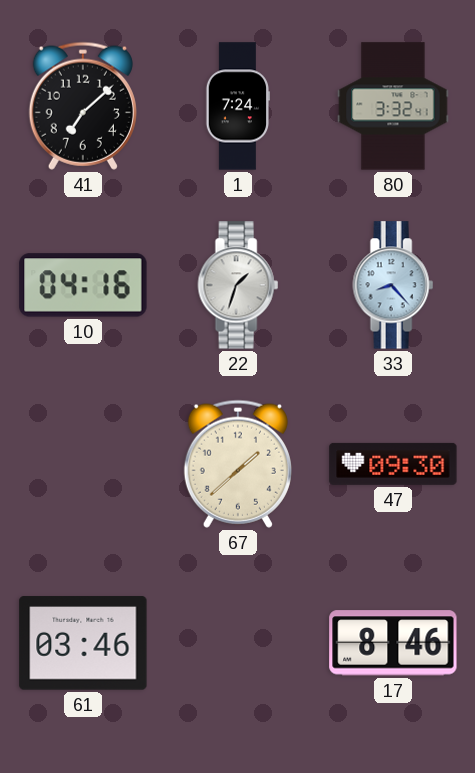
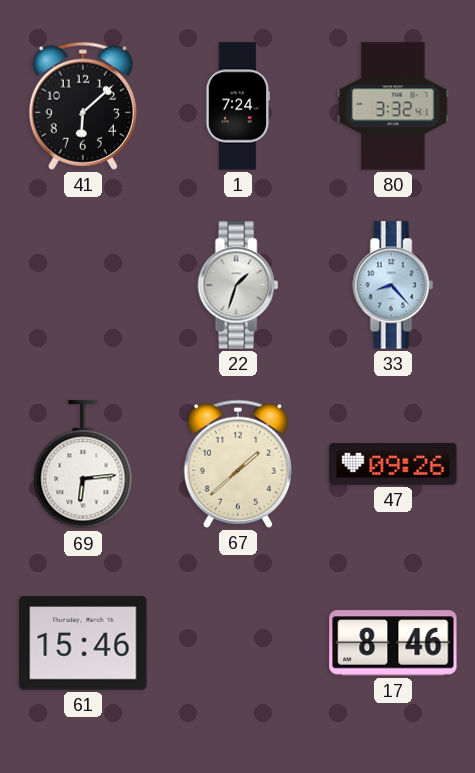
41: 7:08 -> 6:08
10: 04:16 -> none
69: none -> 6:14
47: 09:30 -> 09:26
61: 03:46 -> 15:46
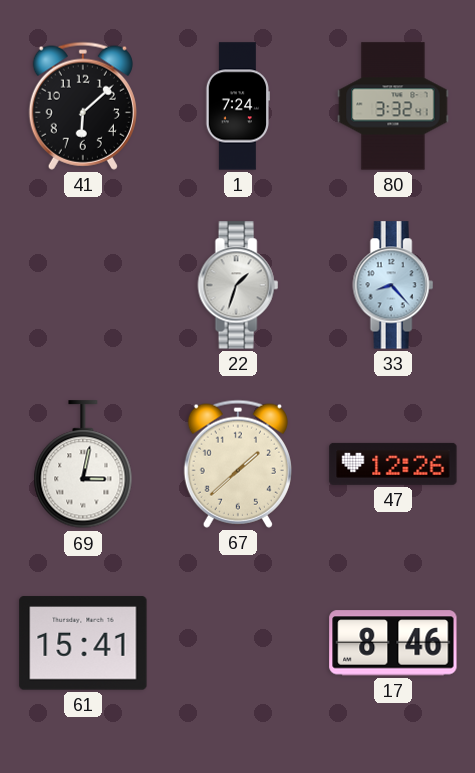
69: 6:14 -> 3:02
47: 09:26 -> 12:26
61: 15:46 -> 15:41
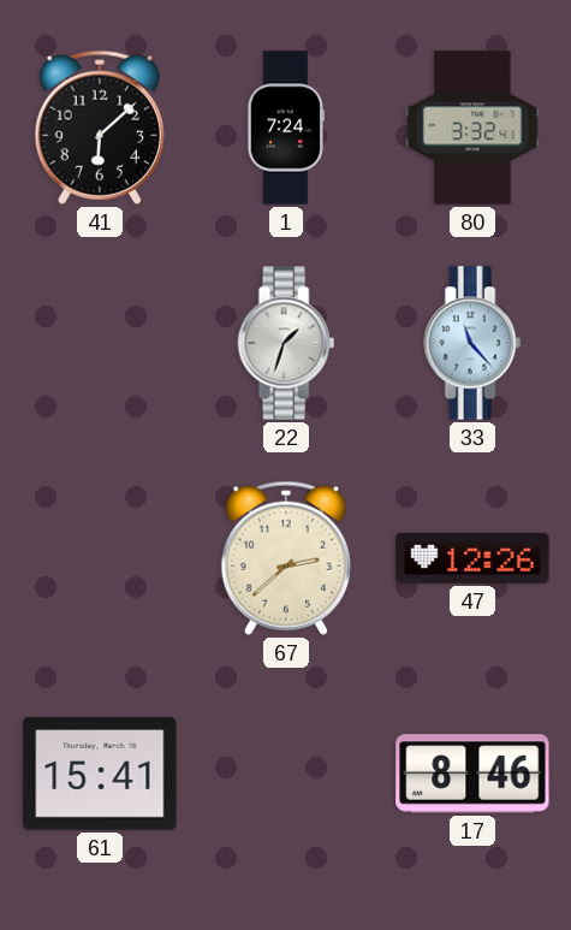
33: 8:23 -> 11:23
69: 3:02 -> none
67: 1:38 -> 2:38
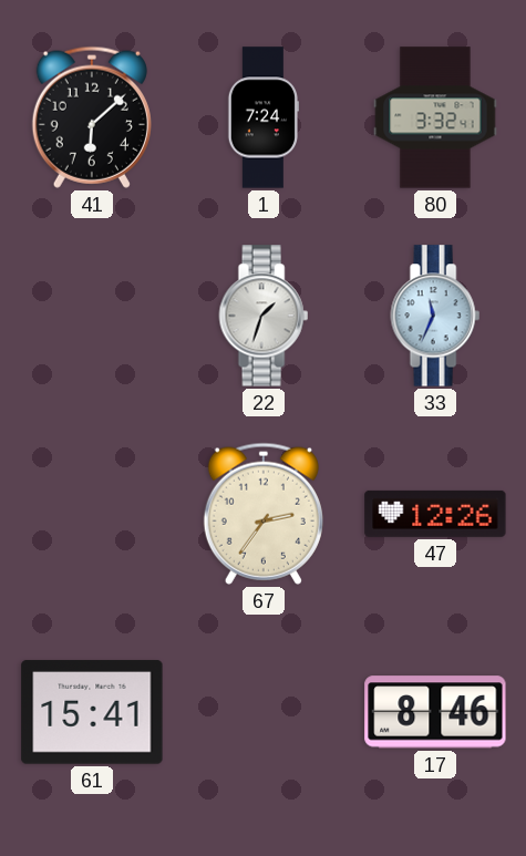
33: 11:23 -> 11:34
67: 2:38 -> 2:36
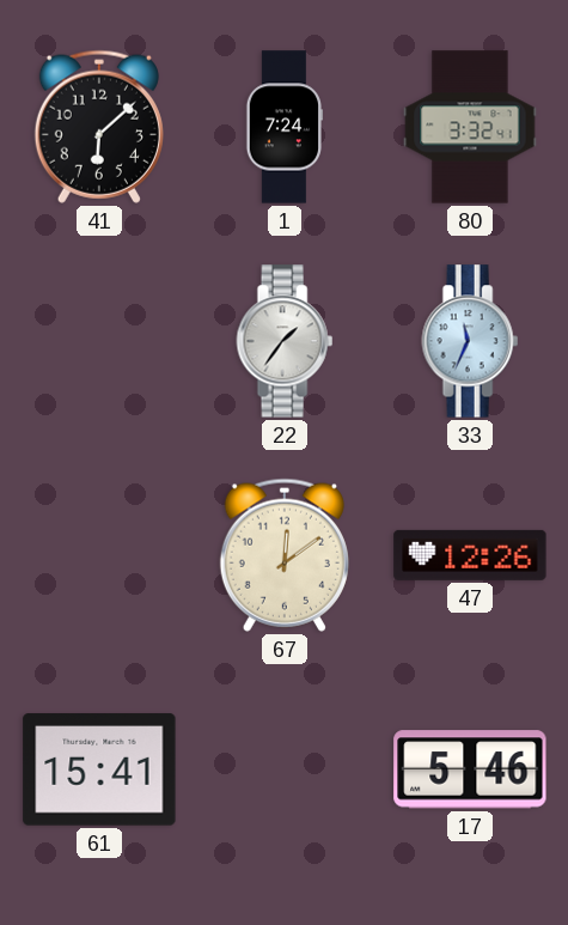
22: 1:33 -> 1:36
67: 2:36 -> 12:09
17: 8:46 -> 5:46
